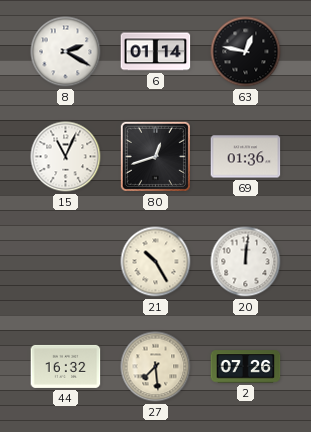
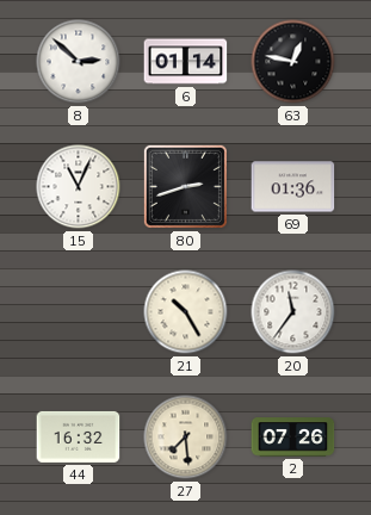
8: 2:20 -> 2:52
80: 12:42 -> 2:42
20: 12:01 -> 11:36
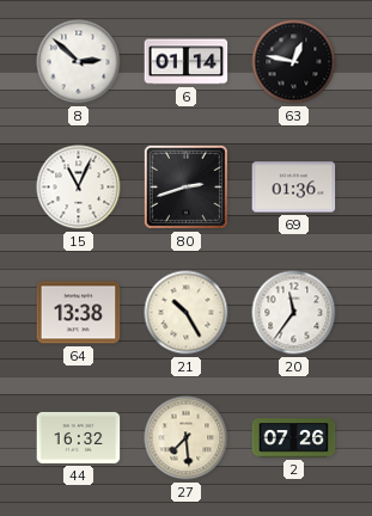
64: none -> 13:38
